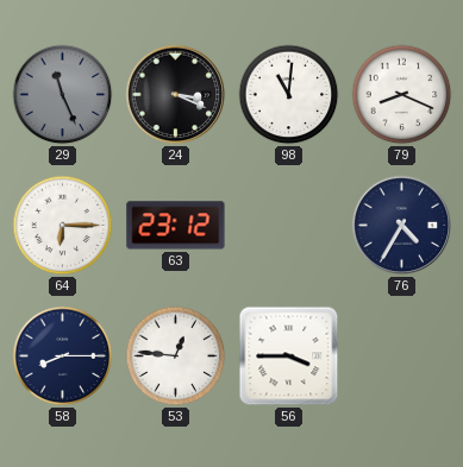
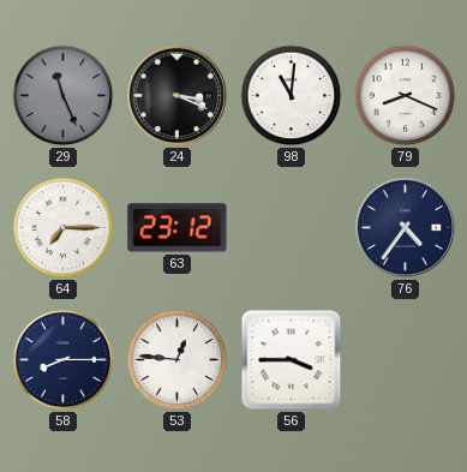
64: 6:15 -> 7:15
76: 4:35 -> 4:36
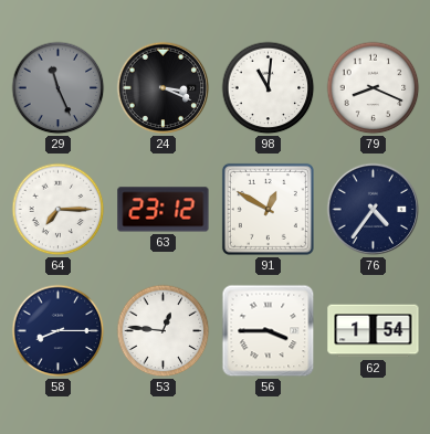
91: none -> 12:50
62: none -> 1:54
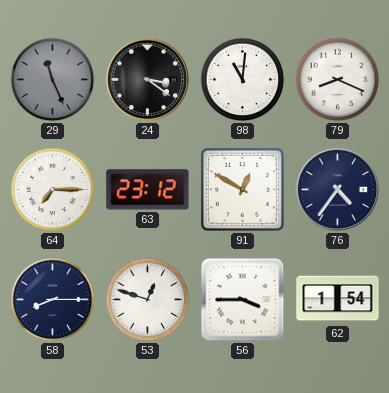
24: 3:19 -> 3:21
53: 12:46 -> 12:48
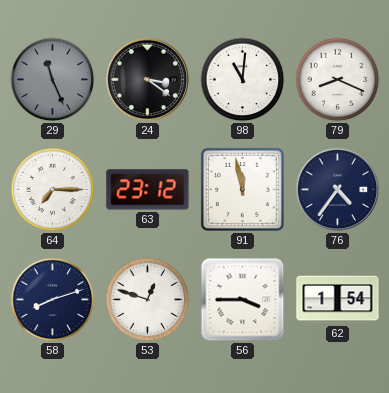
91: 12:50 -> 11:58
58: 8:15 -> 8:12
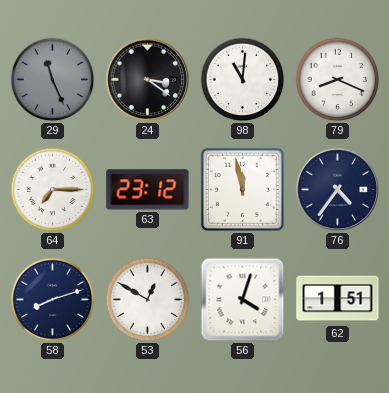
53: 12:48 -> 12:50
56: 3:45 -> 4:03
62: 1:54 -> 1:51
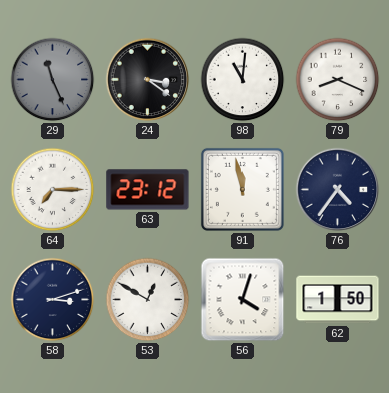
58: 8:12 -> 3:12
62: 1:51 -> 1:50
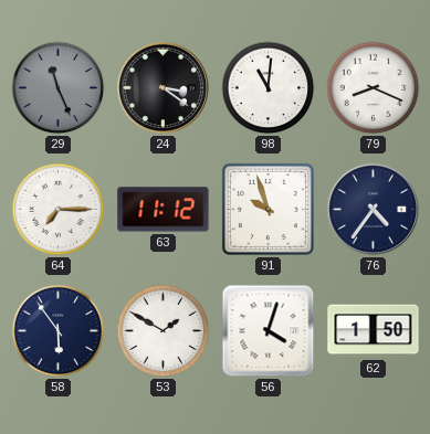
63: 23:12 -> 11:12
91: 11:58 -> 9:57
58: 3:12 -> 5:54
53: 12:50 -> 1:50
